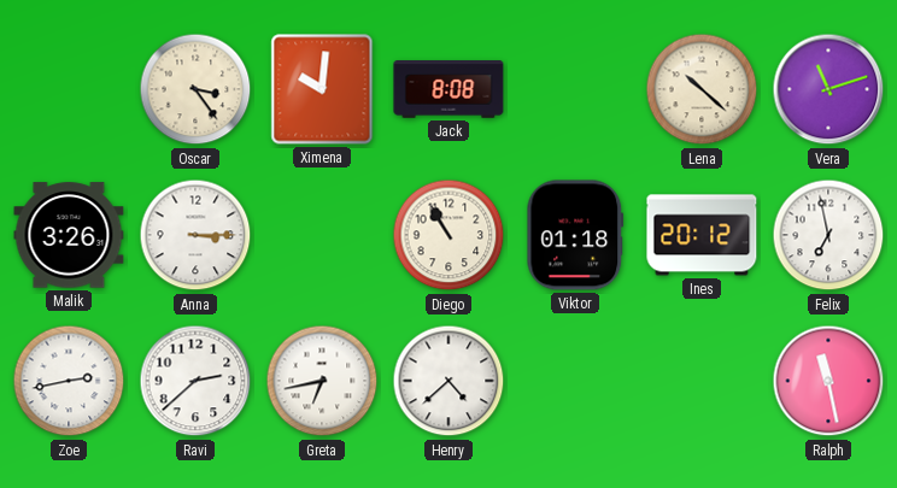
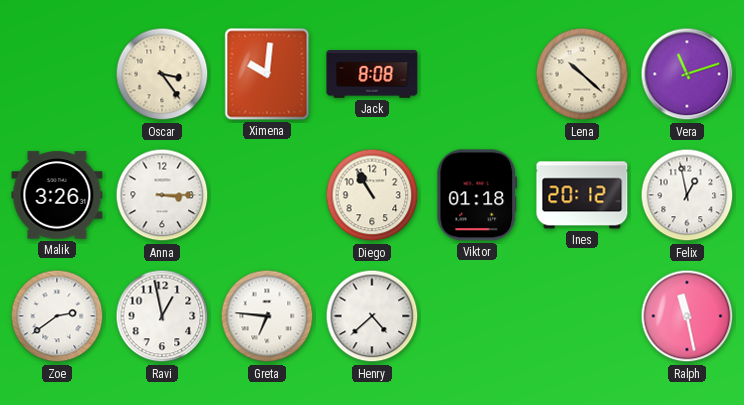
Felix: 6:58 -> 12:58
Zoe: 2:43 -> 2:39
Ravi: 2:38 -> 12:58
Greta: 6:43 -> 6:46
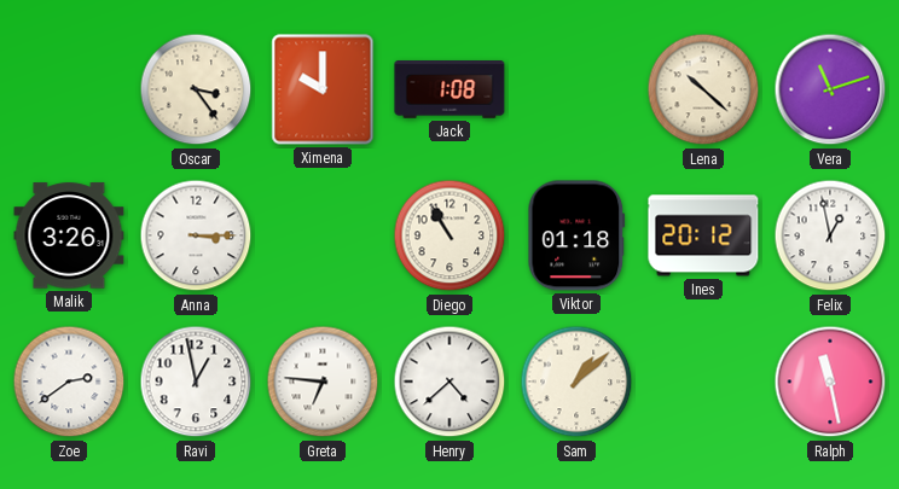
Ximena: 10:01 -> 10:00
Jack: 8:08 -> 1:08
Sam: none -> 1:08
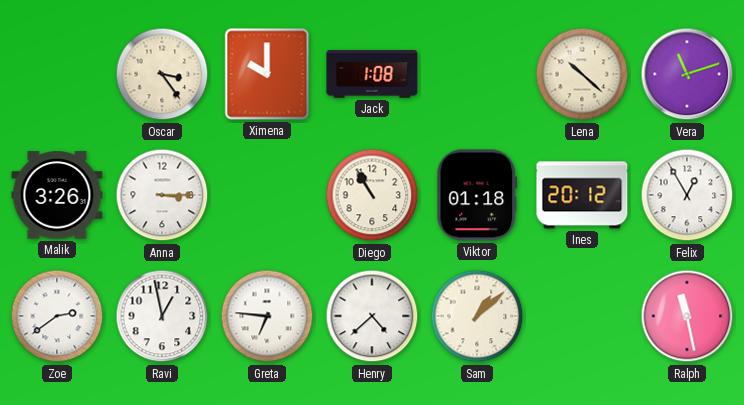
Felix: 12:58 -> 12:55
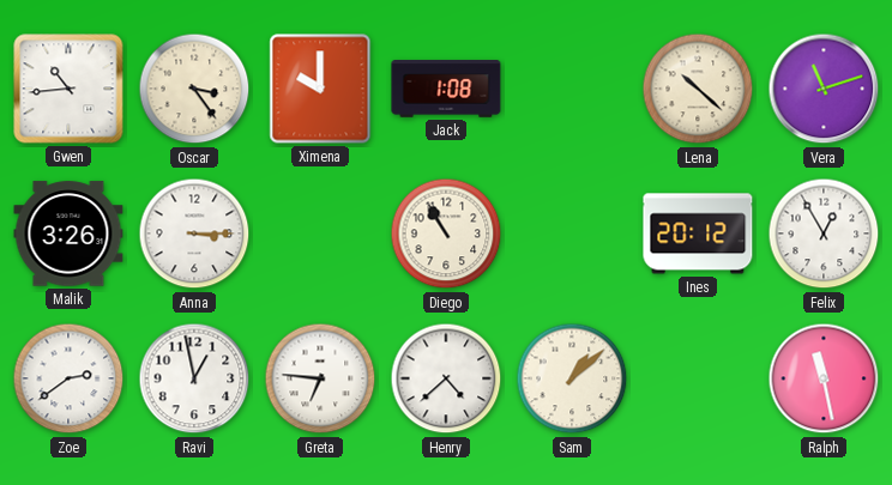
Gwen: none -> 10:44
Viktor: 01:18 -> none
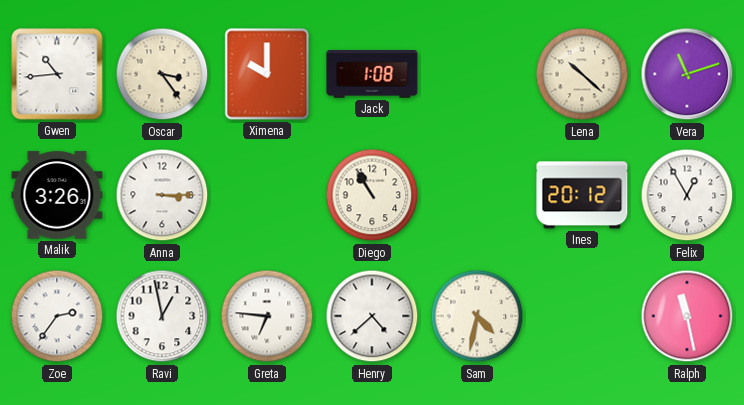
Zoe: 2:39 -> 2:36
Sam: 1:08 -> 4:32
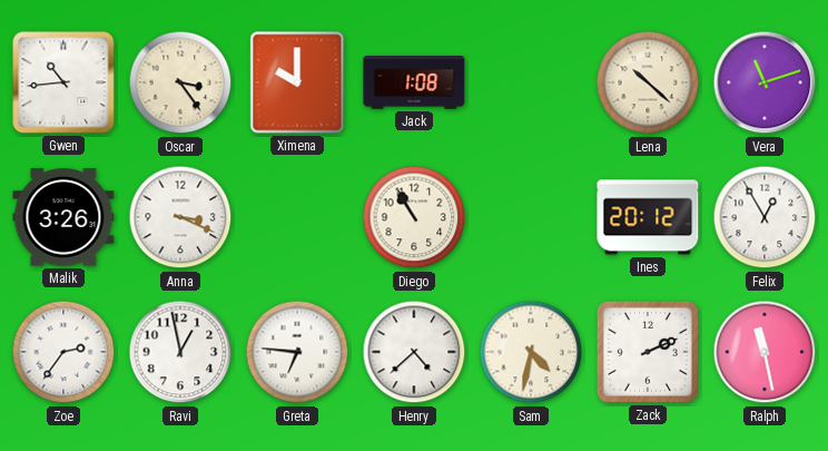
Anna: 3:15 -> 3:19
Zack: none -> 2:11
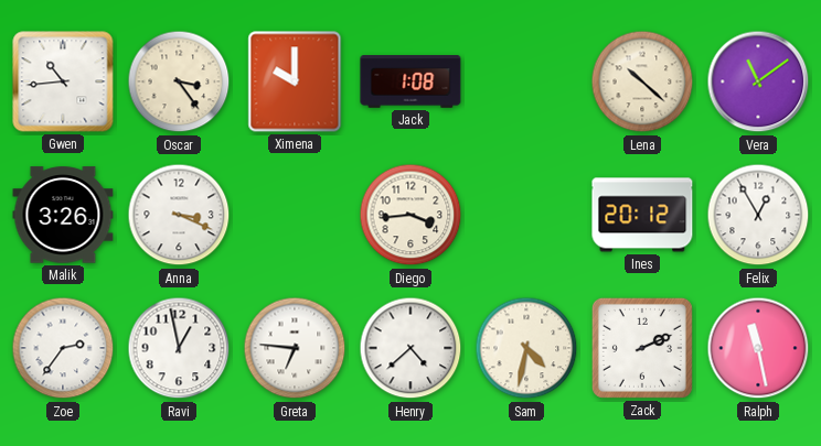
Vera: 11:12 -> 11:09
Diego: 10:55 -> 3:44
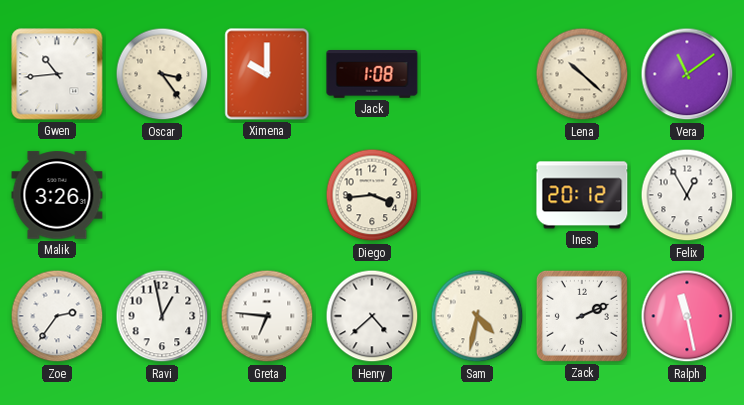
Anna: 3:19 -> none
